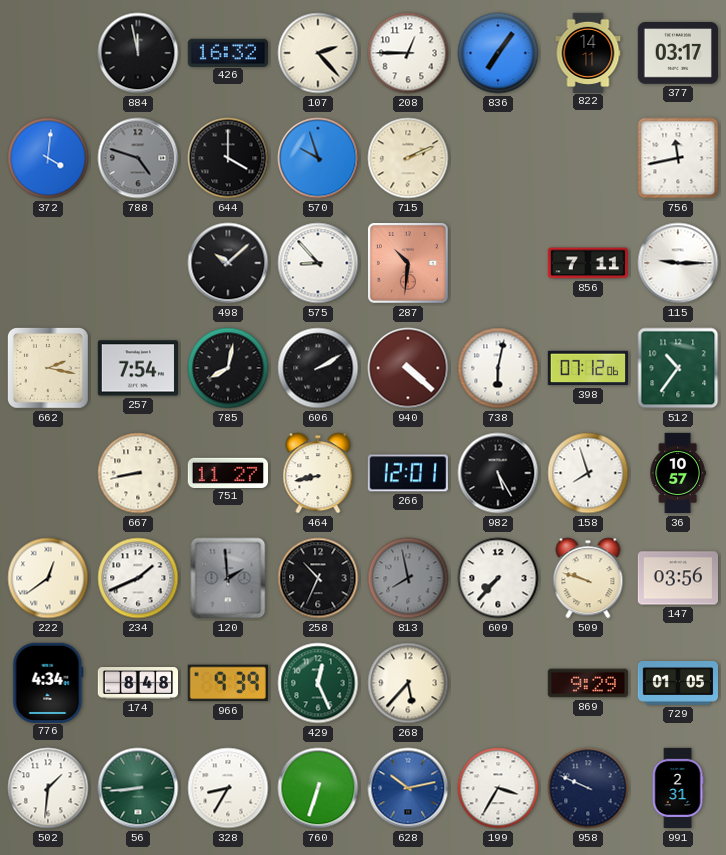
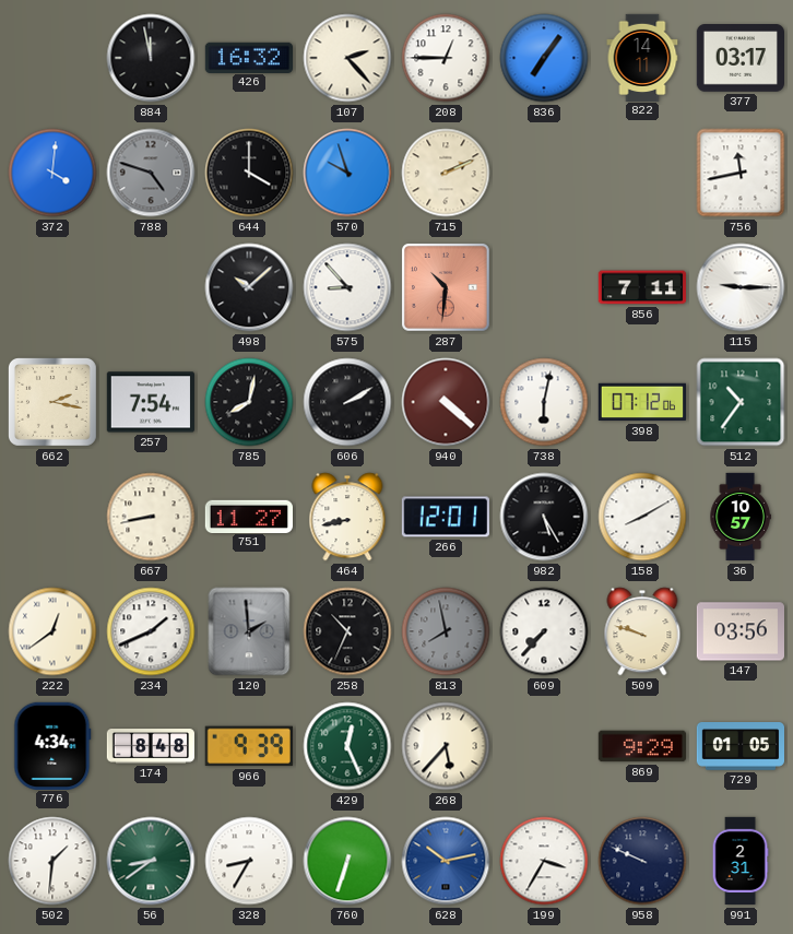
158: 7:57 -> 8:10
56: 8:44 -> 8:39
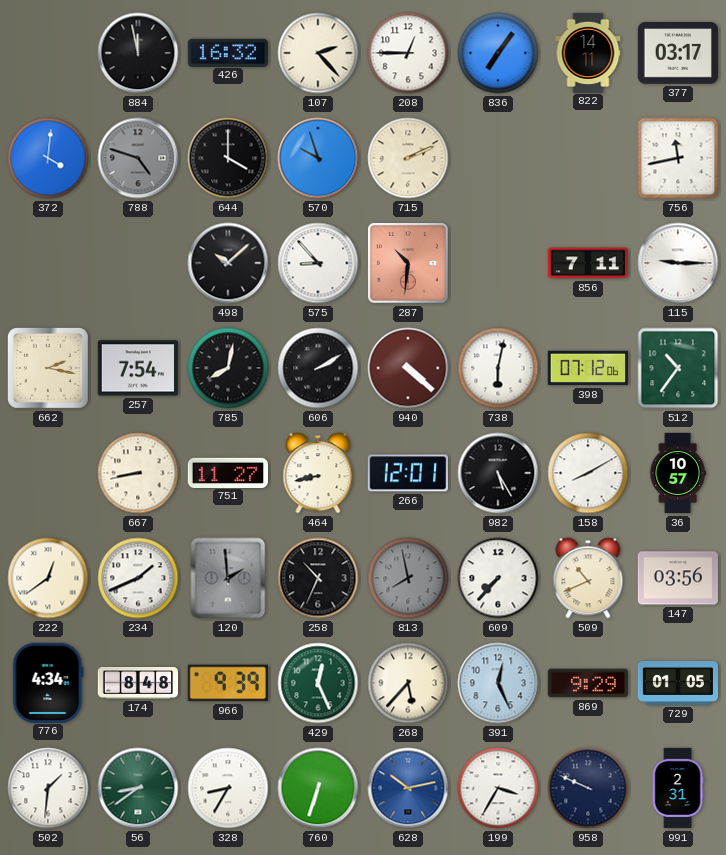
509: 9:48 -> 10:41
391: none -> 12:26
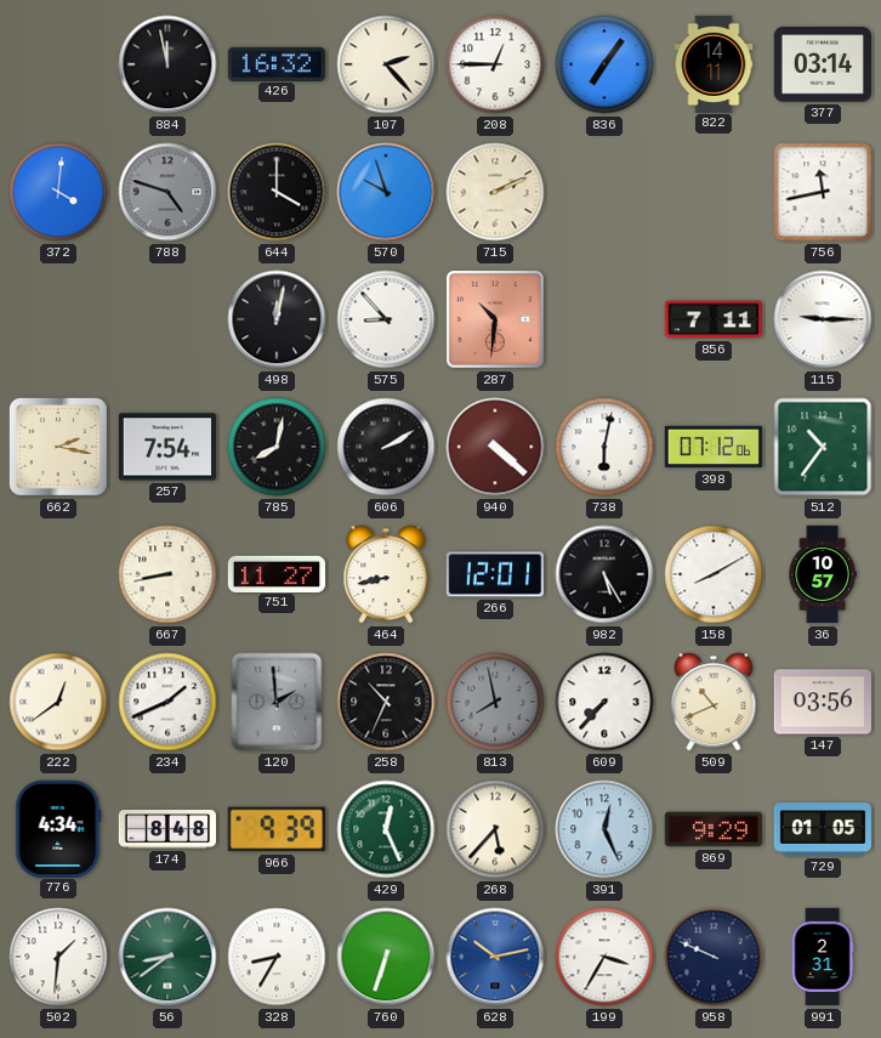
377: 03:17 -> 03:14
498: 10:08 -> 12:02
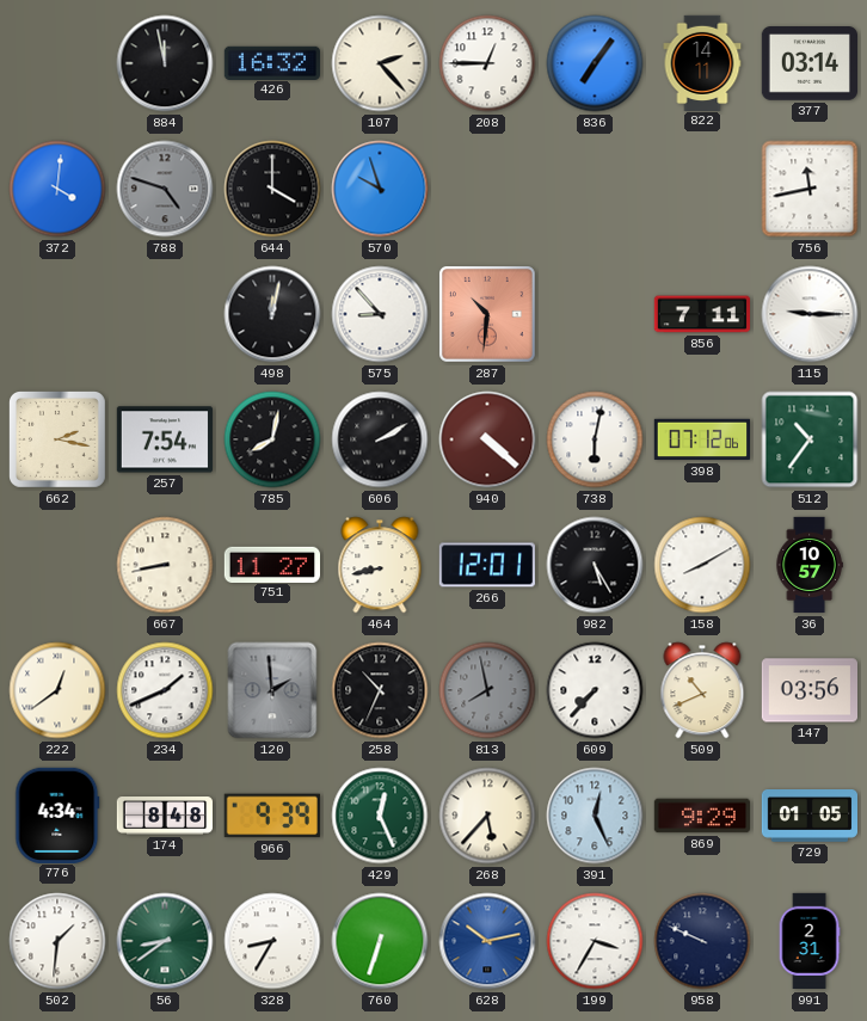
715: 2:11 -> none
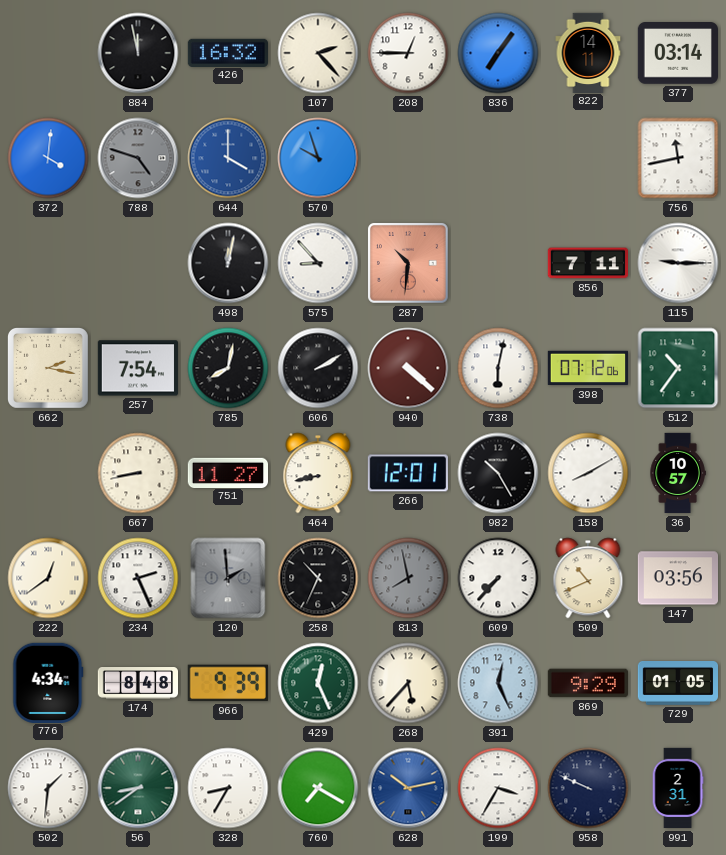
644 dial: black -> blue
982: 5:25 -> 10:25
234: 1:41 -> 2:26
760: 6:33 -> 7:20
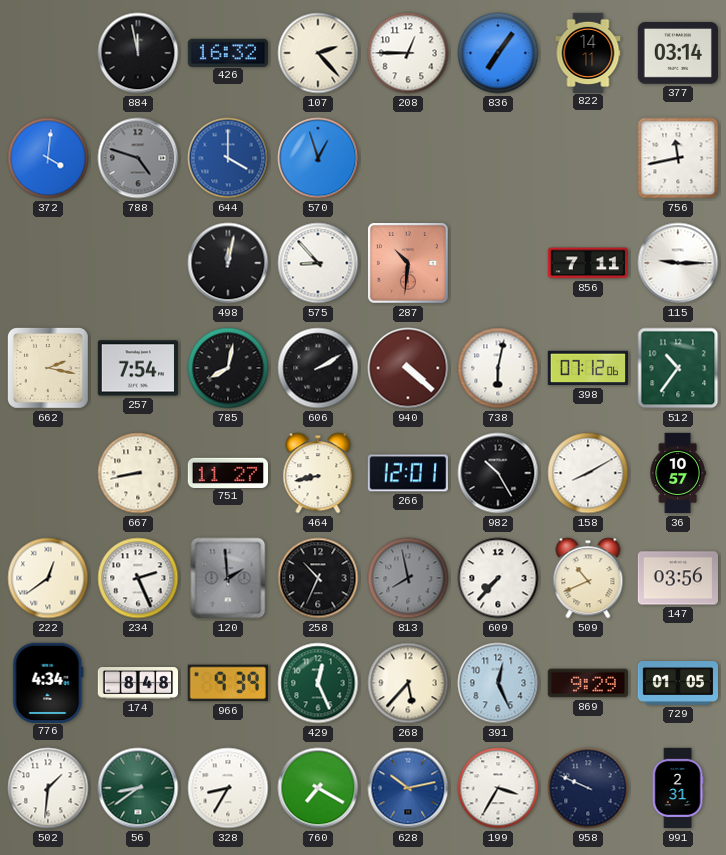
570: 9:57 -> 12:57
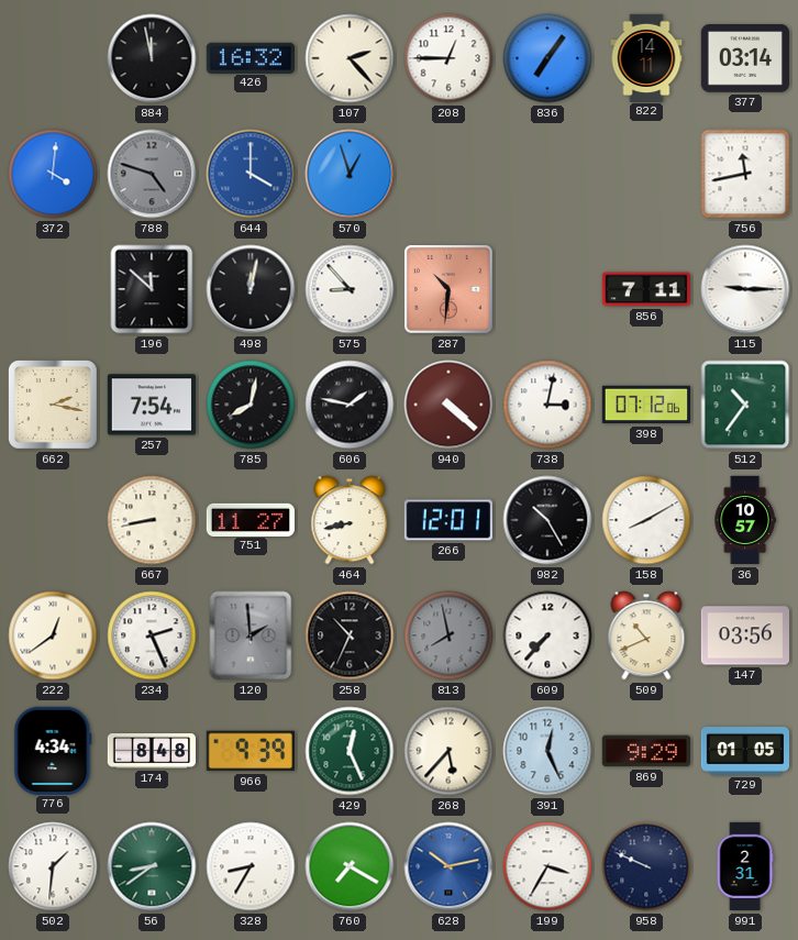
196: none -> 11:52
606: 2:10 -> 1:47
738: 6:02 -> 3:02
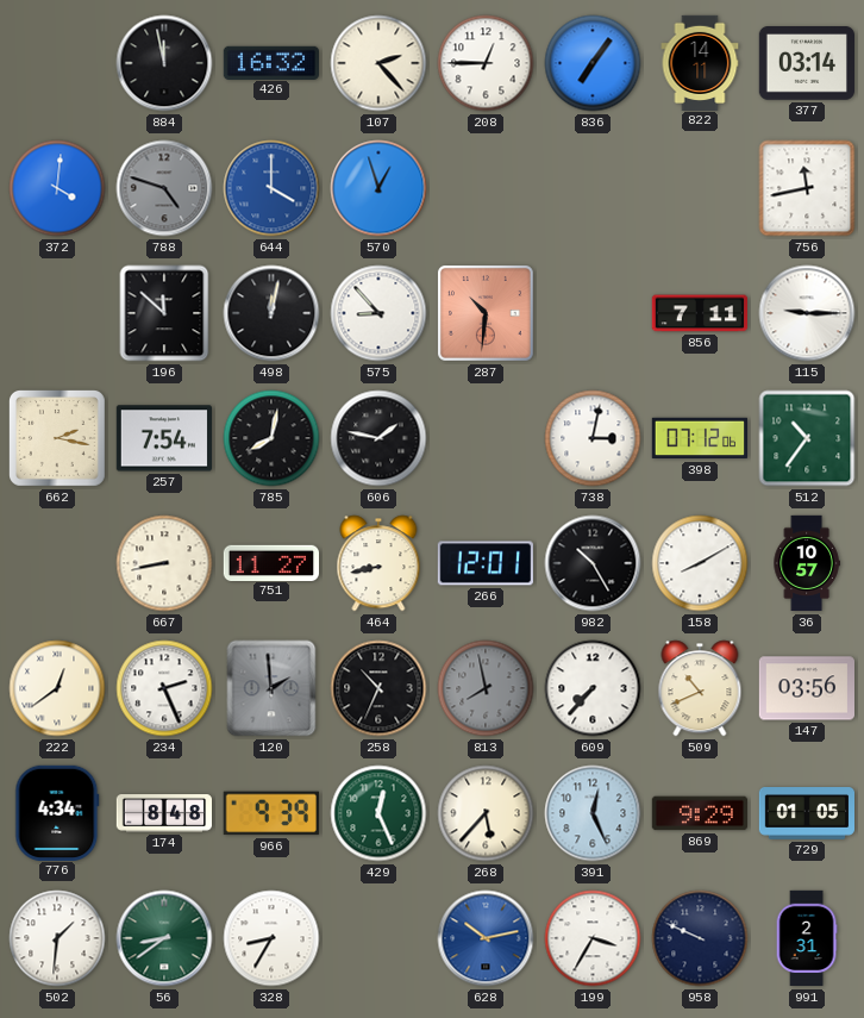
940: 4:22 -> none
760: 7:20 -> none
